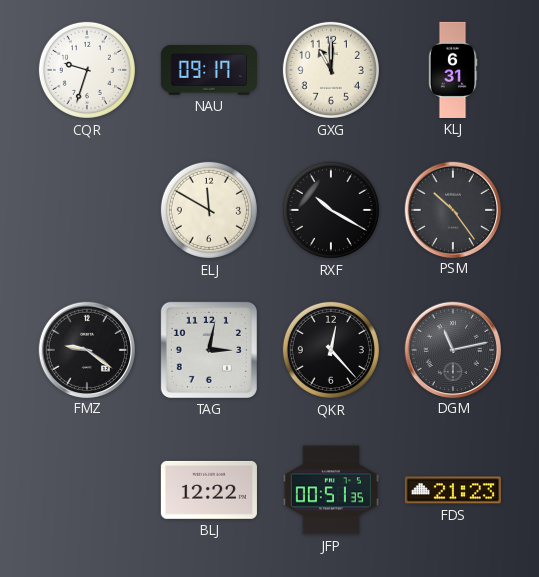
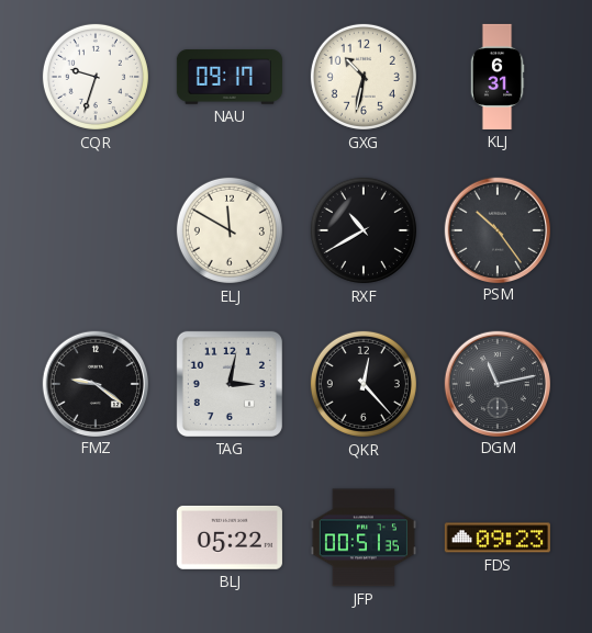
GXG: 11:00 -> 10:32
RXF: 10:20 -> 10:40
BLJ: 12:22 -> 05:22
FDS: 21:23 -> 09:23
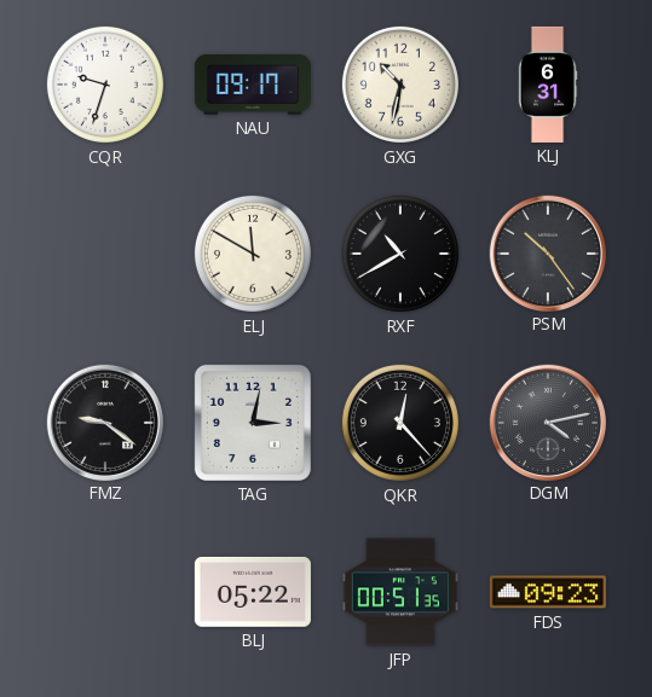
DGM: 11:13 -> 4:13
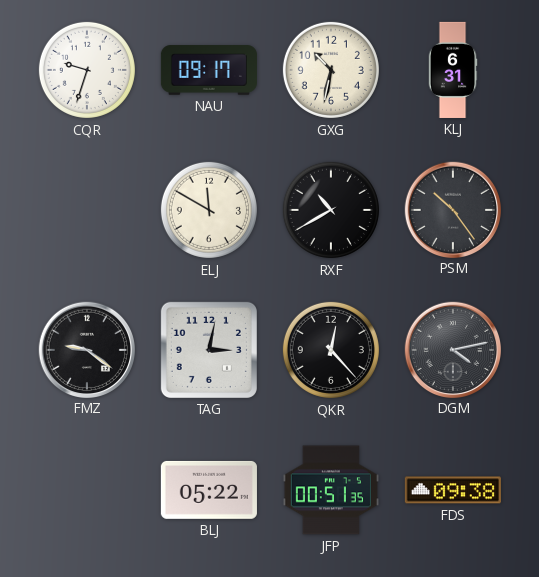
FDS: 09:23 -> 09:38
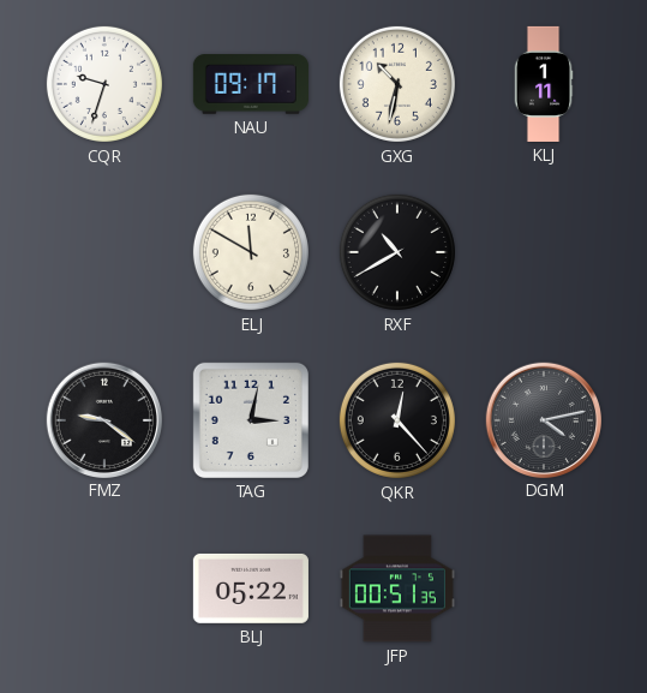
KLJ: 6:31 -> 1:11
PSM: 10:24 -> none
FDS: 09:38 -> none
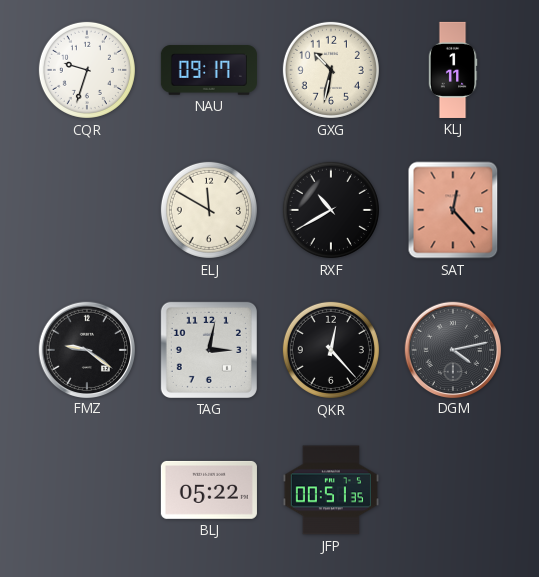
SAT: none -> 12:23
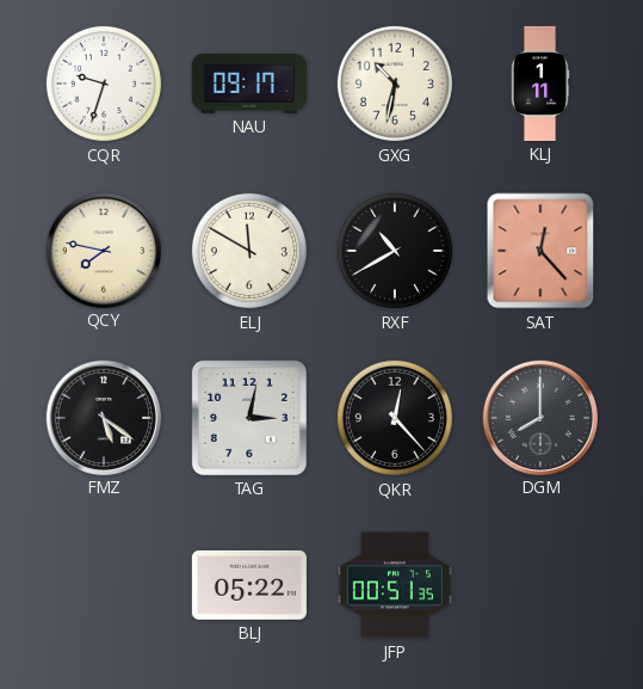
QCY: none -> 7:47
FMZ: 9:21 -> 5:21
DGM: 4:13 -> 8:00
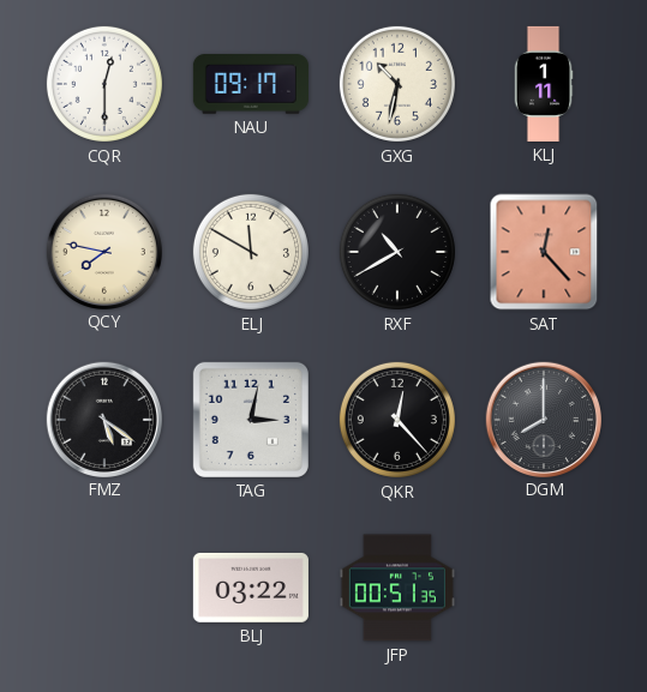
CQR: 9:33 -> 12:30
BLJ: 05:22 -> 03:22
